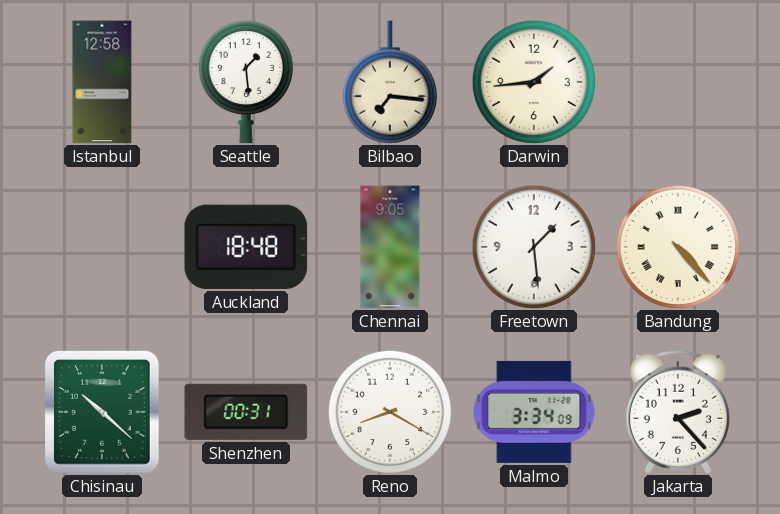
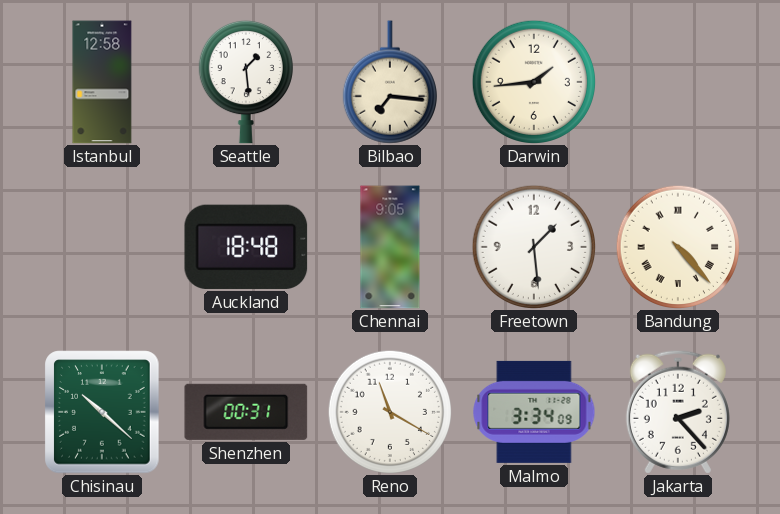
Reno: 8:20 -> 11:20
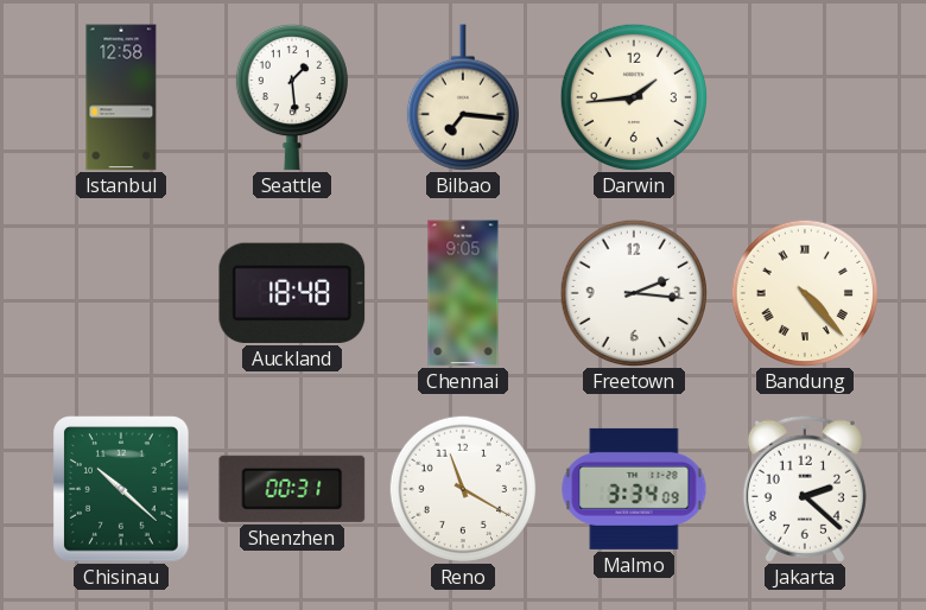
Freetown: 1:29 -> 2:16
Jakarta: 2:23 -> 2:22
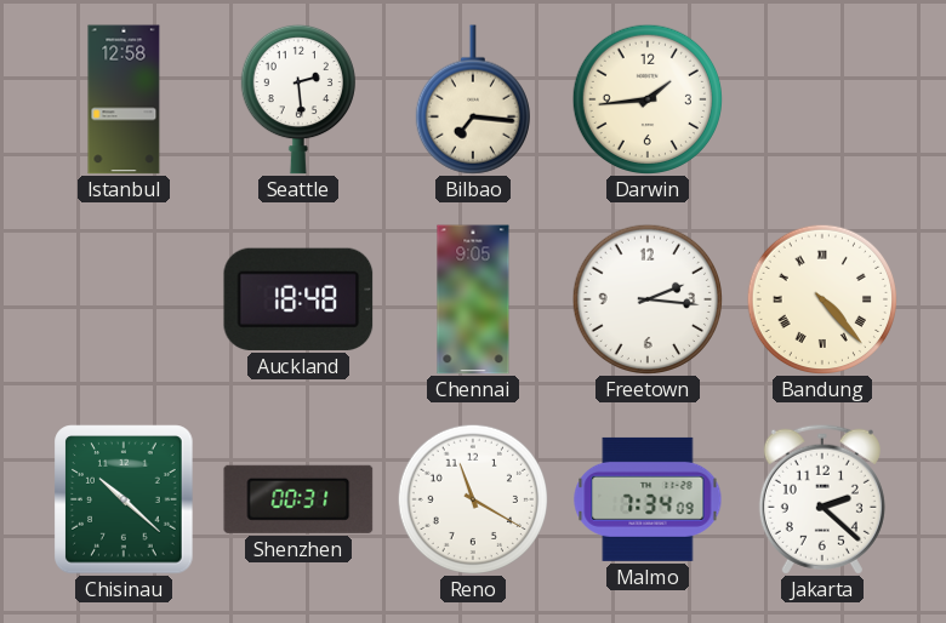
Seattle: 1:29 -> 2:29
Malmo: 3:34 -> 7:34
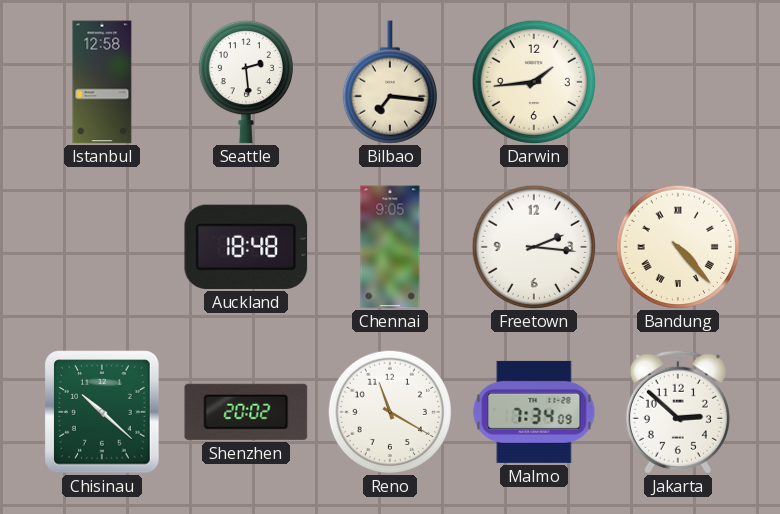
Shenzhen: 00:31 -> 20:02
Jakarta: 2:22 -> 2:52
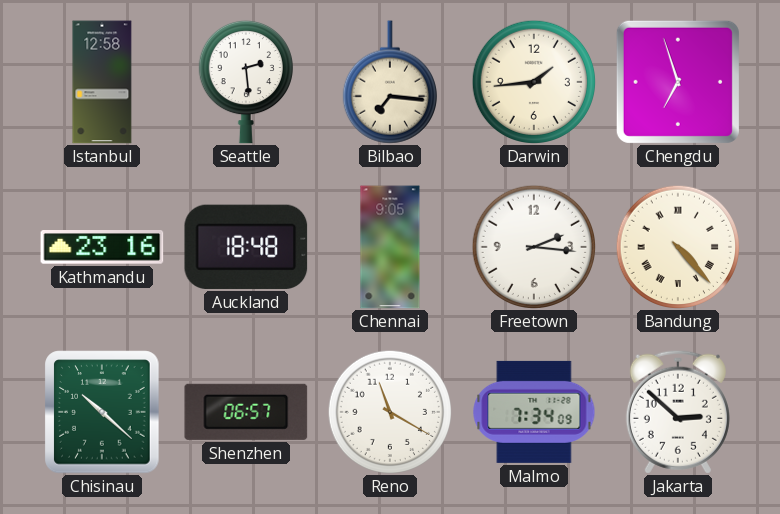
Chengdu: none -> 6:57
Kathmandu: none -> 23:16
Shenzhen: 20:02 -> 06:57
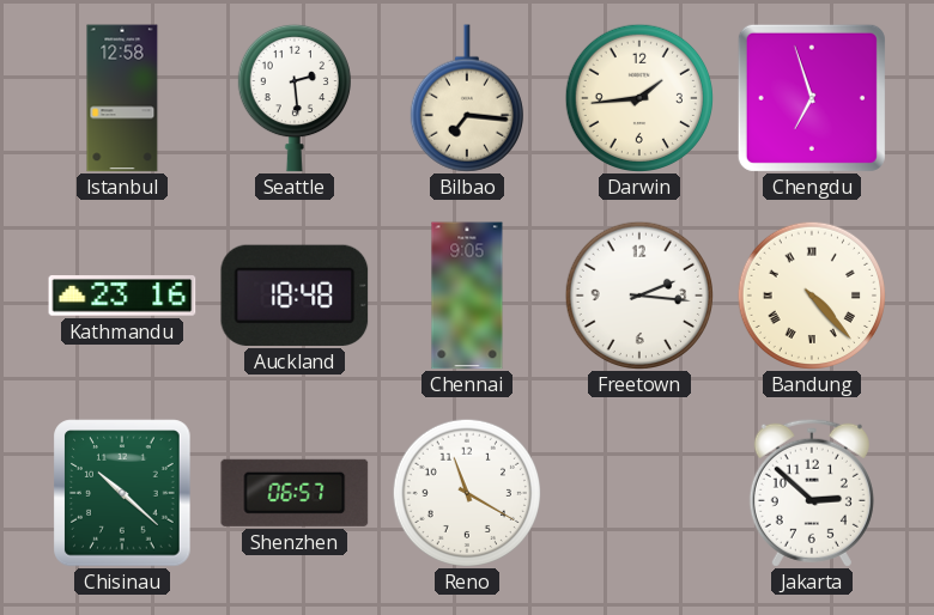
Malmo: 7:34 -> none
